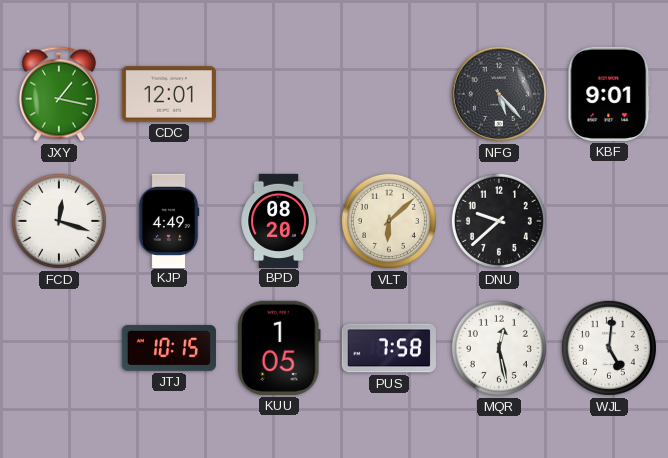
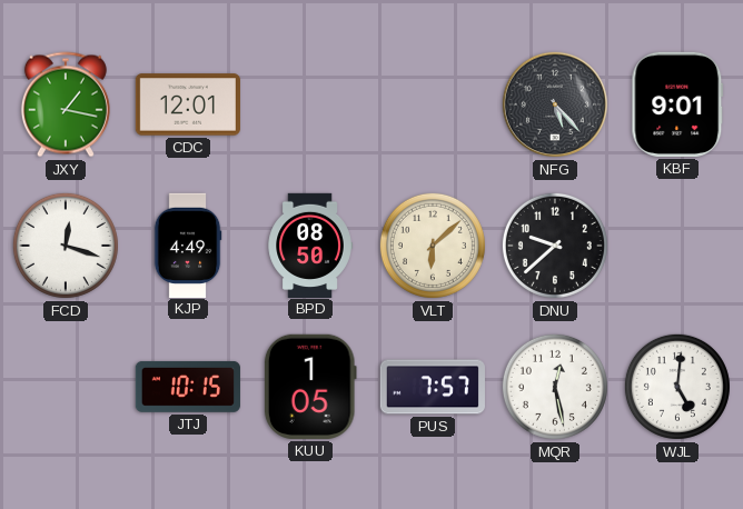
BPD: 08:20 -> 08:50
PUS: 7:58 -> 7:57
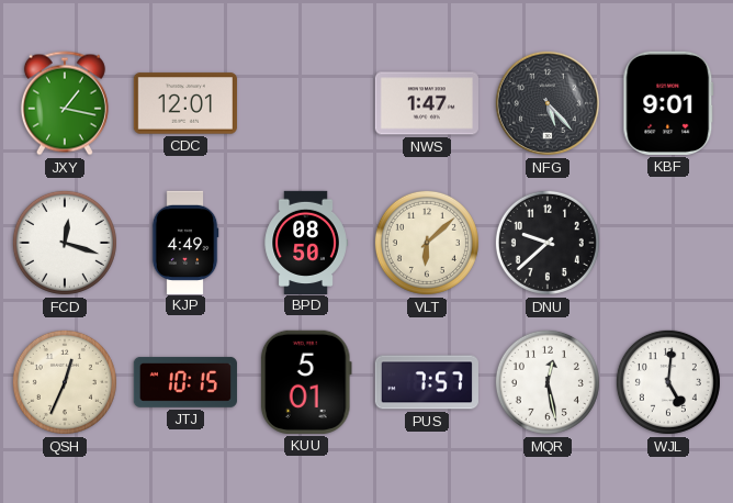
NWS: none -> 1:47
QSH: none -> 12:34
KUU: 1:05 -> 5:01
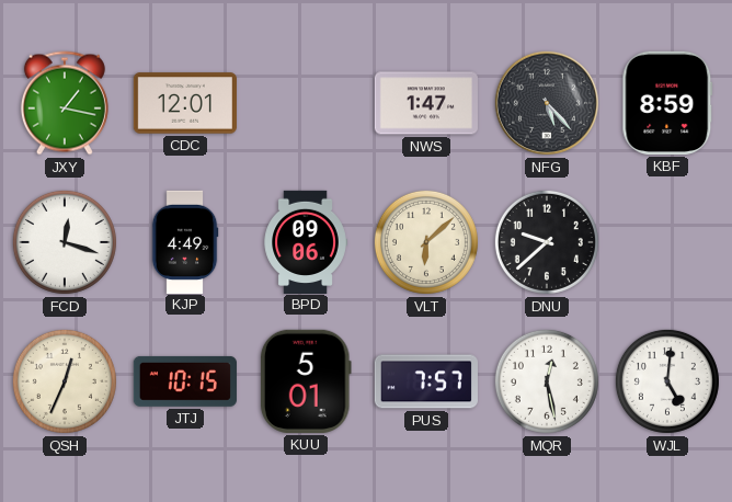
KBF: 9:01 -> 8:59
BPD: 08:50 -> 09:06
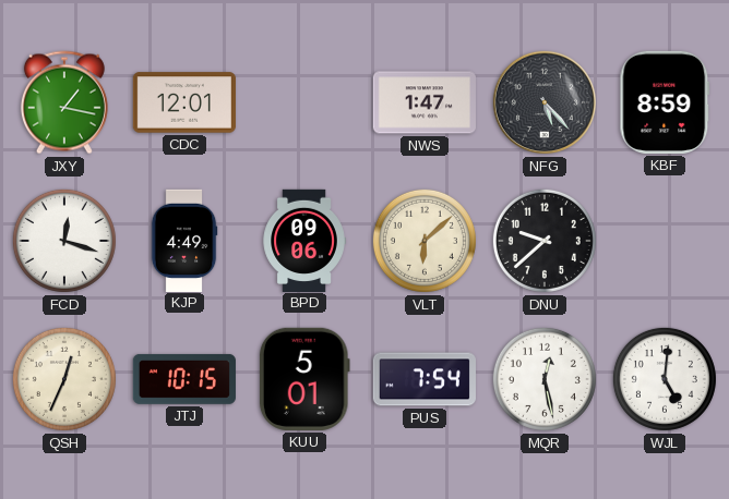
PUS: 7:57 -> 7:54
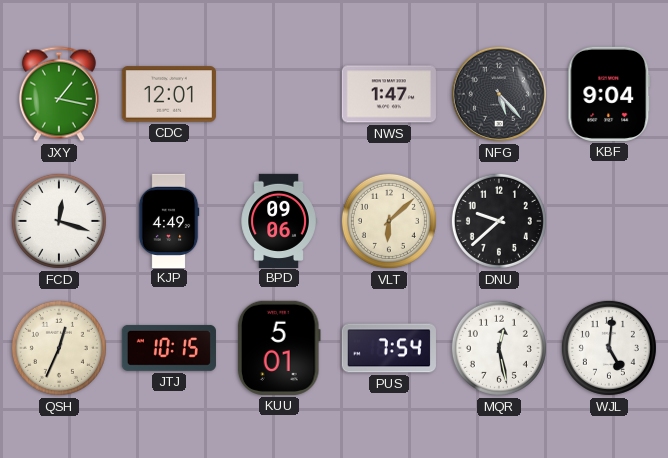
KBF: 8:59 -> 9:04
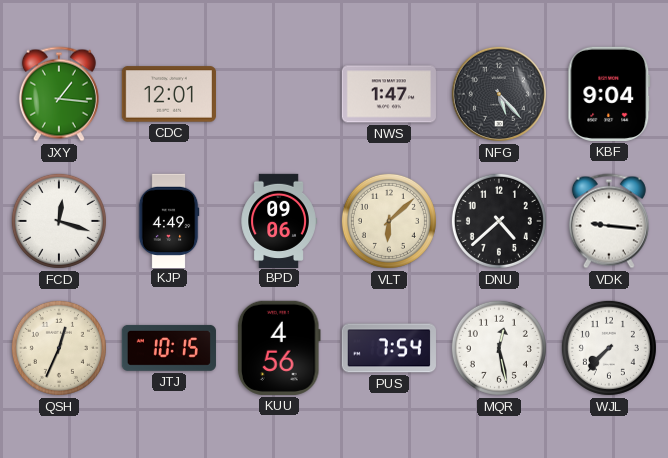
JXY: 1:17 -> 1:16
DNU: 9:38 -> 4:38
VDK: none -> 9:16
KUU: 5:01 -> 4:56
WJL: 5:01 -> 7:37
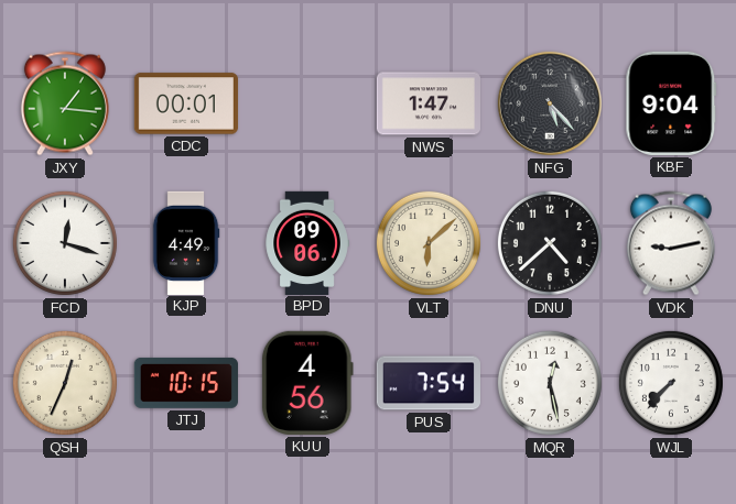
CDC: 12:01 -> 00:01
VDK: 9:16 -> 9:13
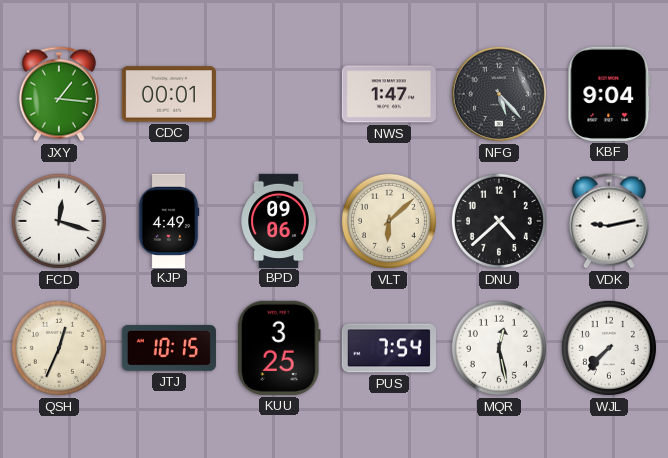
KUU: 4:56 -> 3:25
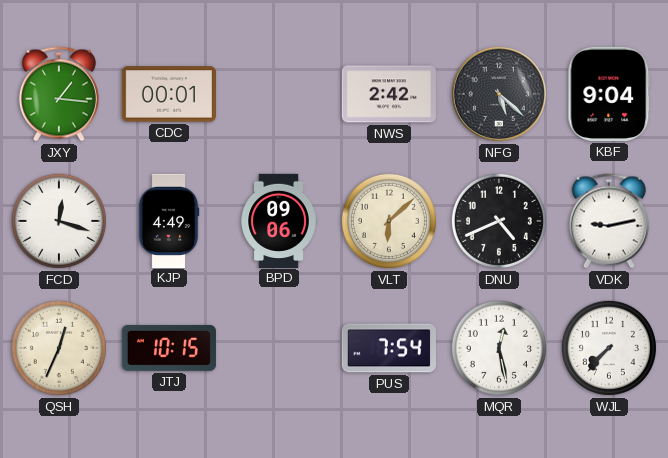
NWS: 1:47 -> 2:42
NFG: 5:23 -> 5:22
DNU: 4:38 -> 4:41
KUU: 3:25 -> none
